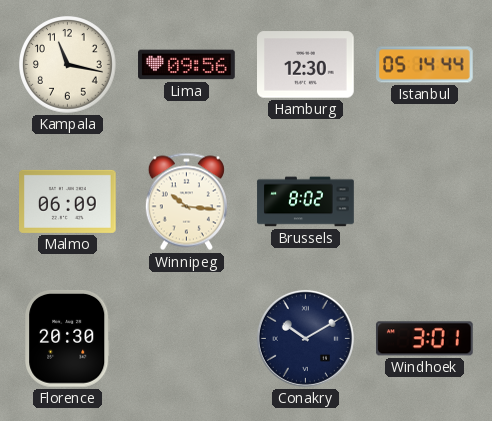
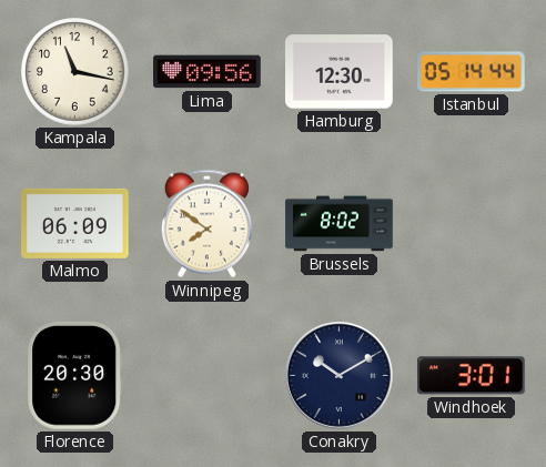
Winnipeg: 10:16 -> 7:51
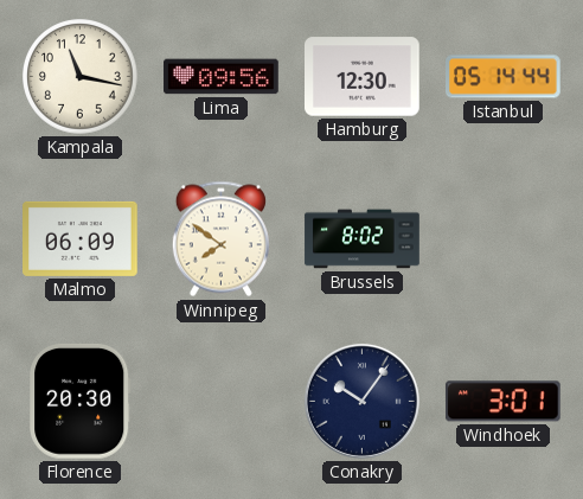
Conakry: 10:10 -> 10:06
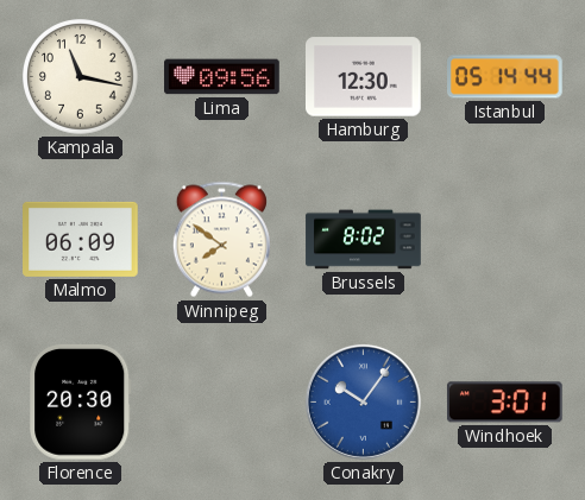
Conakry dial: navy -> blue
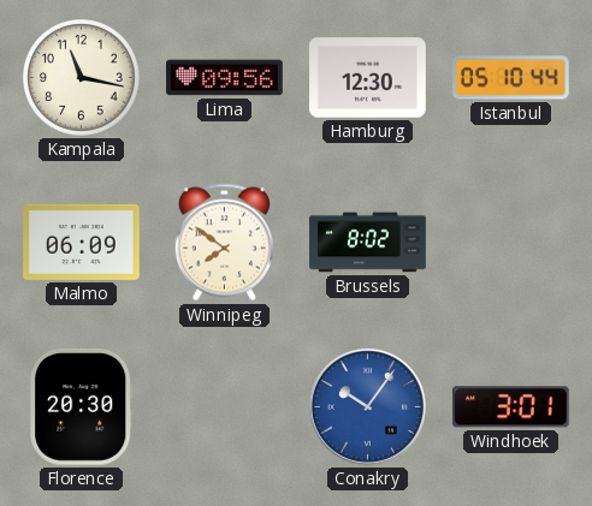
Istanbul: 05:14 -> 05:10
